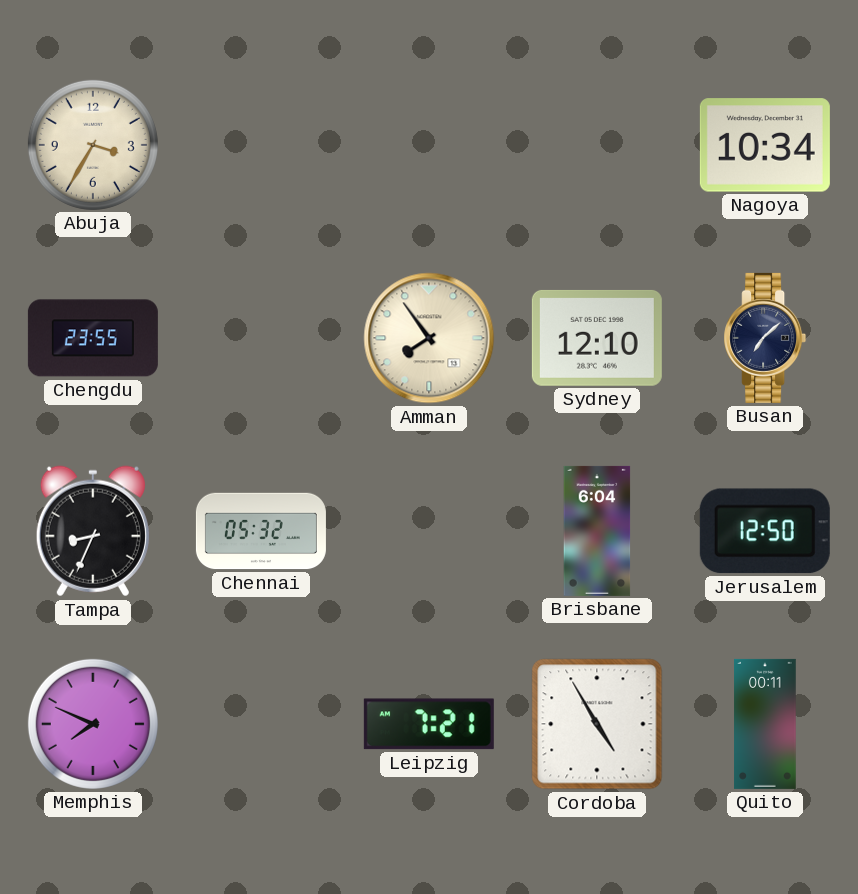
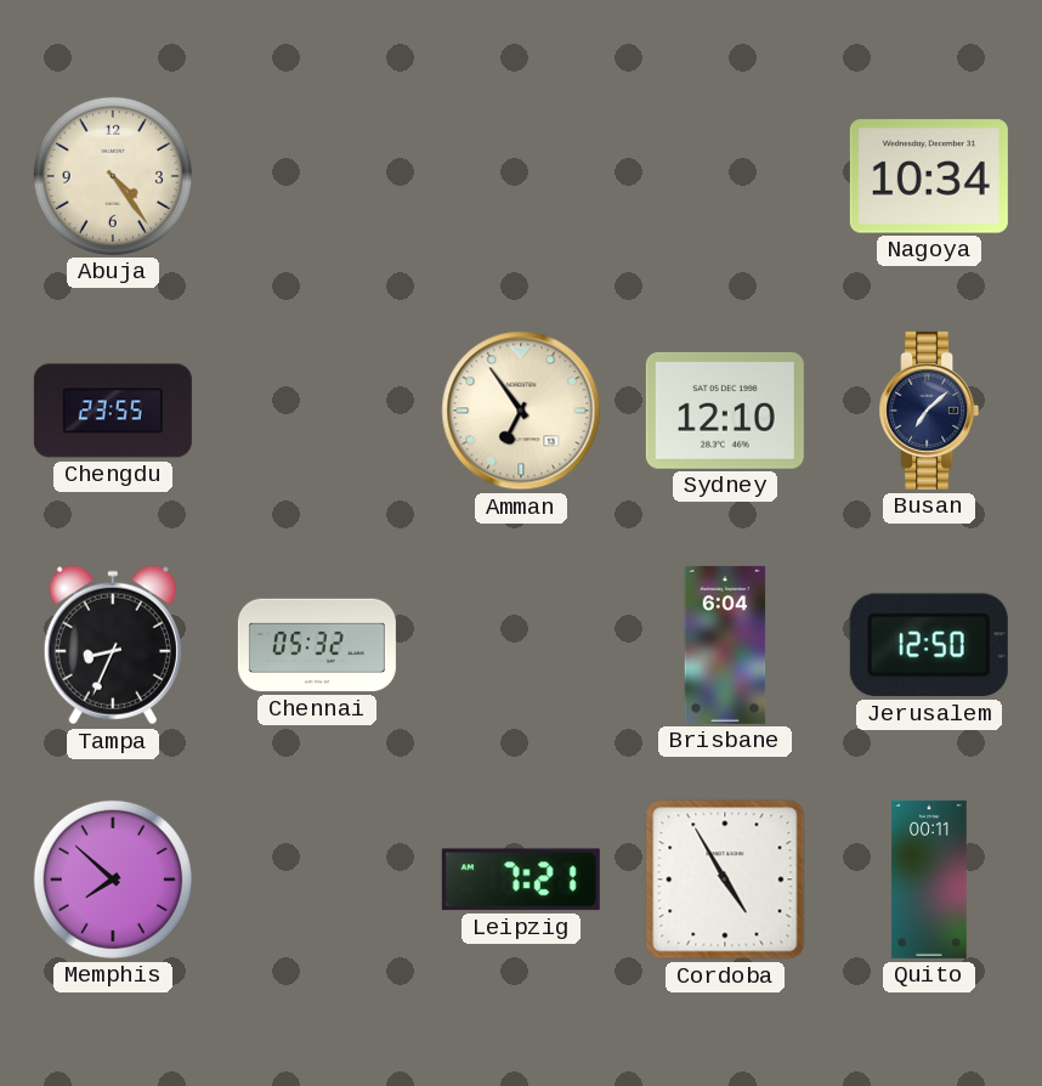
Abuja: 3:35 -> 4:24
Amman: 7:54 -> 6:54
Memphis: 7:49 -> 7:52
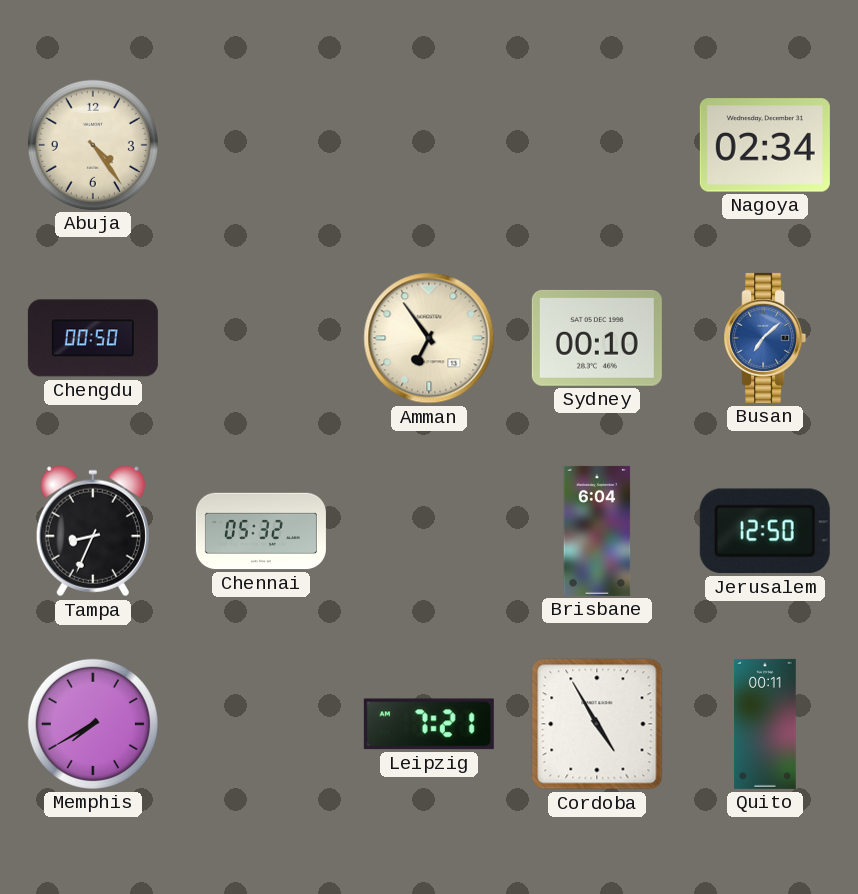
Nagoya: 10:34 -> 02:34
Chengdu: 23:55 -> 00:50
Sydney: 12:10 -> 00:10
Busan dial: navy -> blue
Memphis: 7:52 -> 7:40
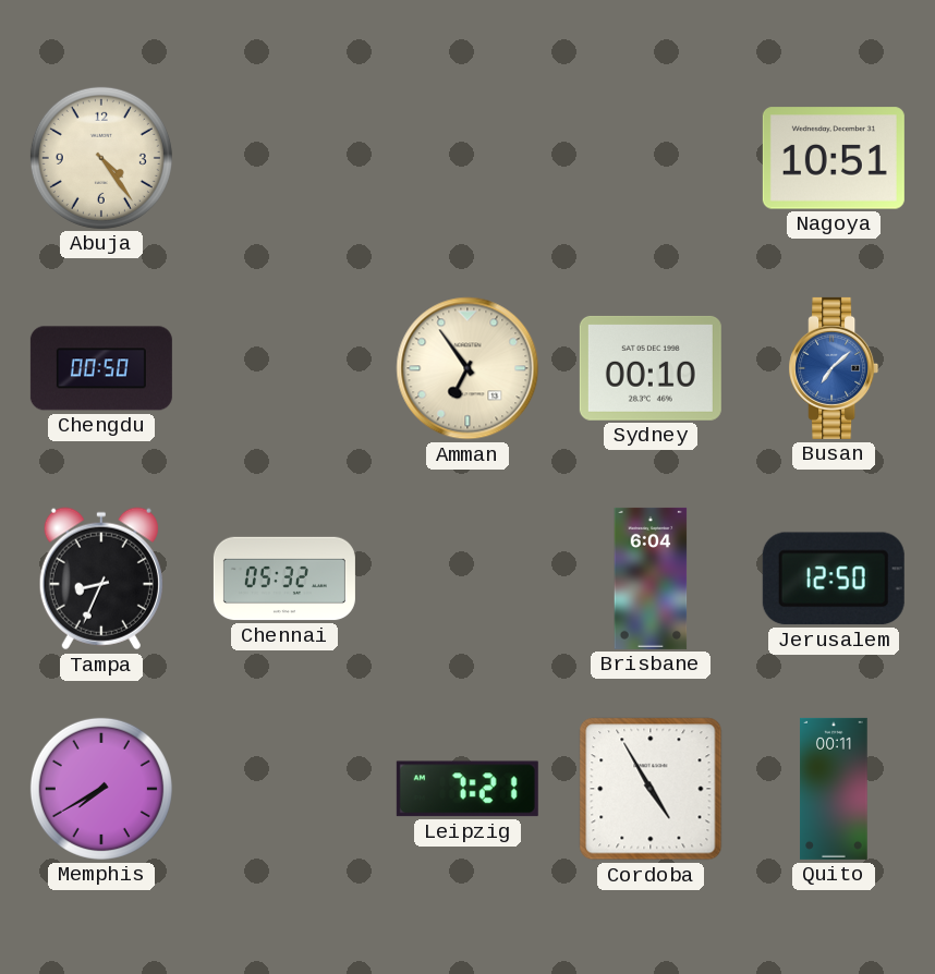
Nagoya: 02:34 -> 10:51
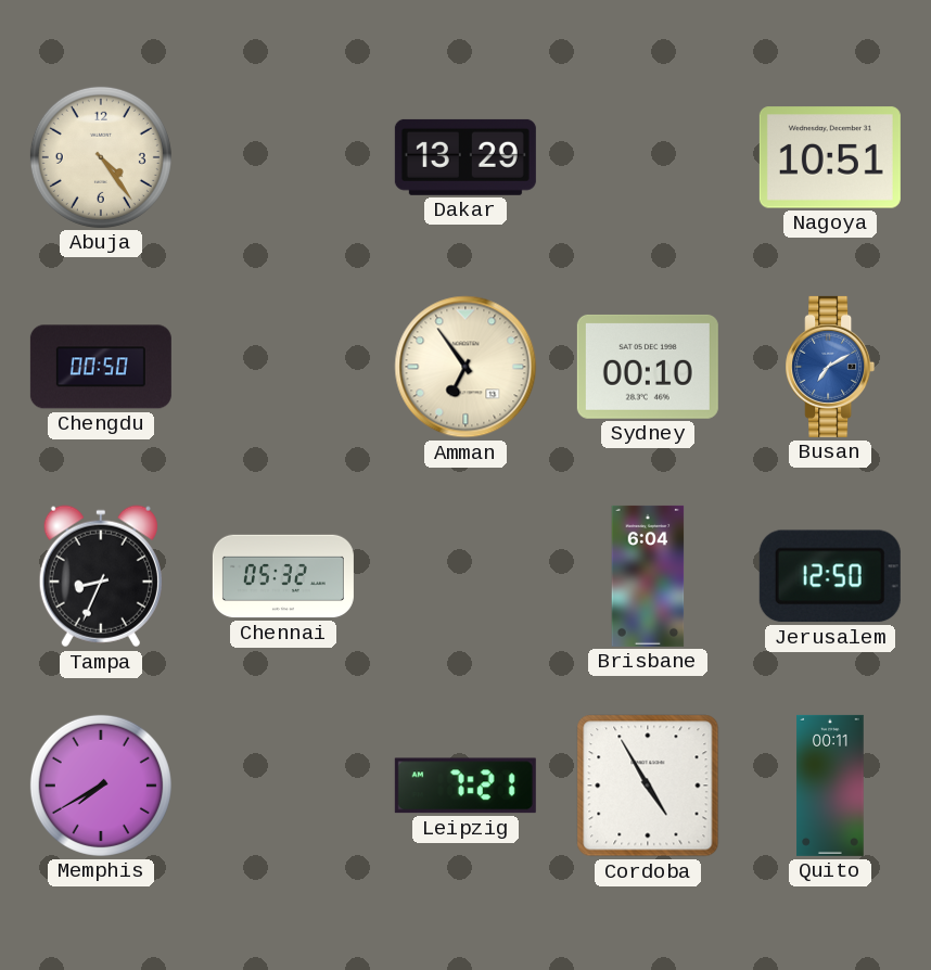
Dakar: none -> 13:29
Busan: 7:08 -> 7:10
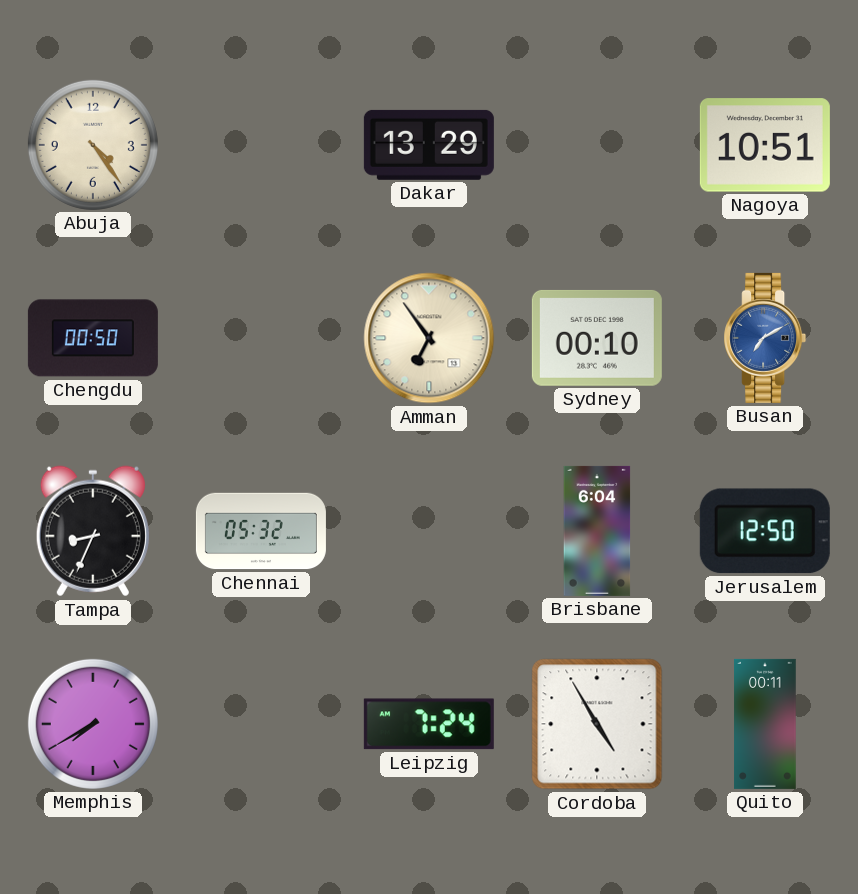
Leipzig: 7:21 -> 7:24
